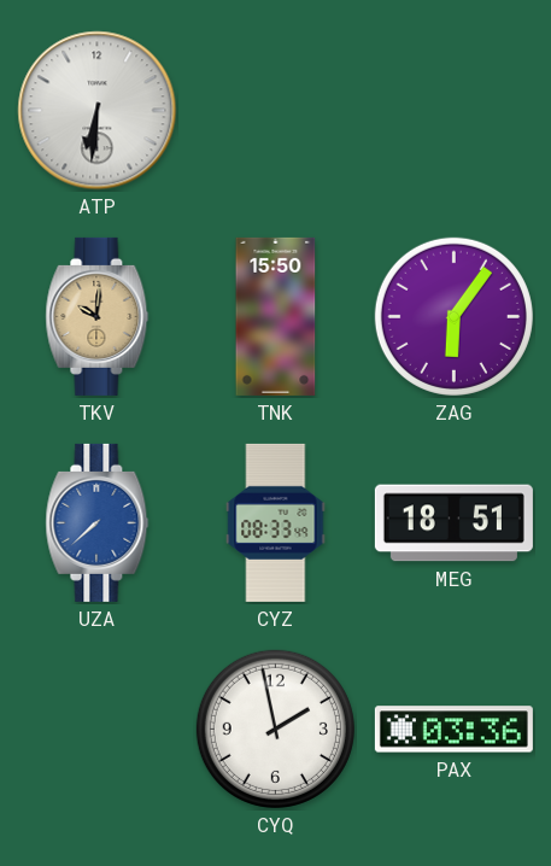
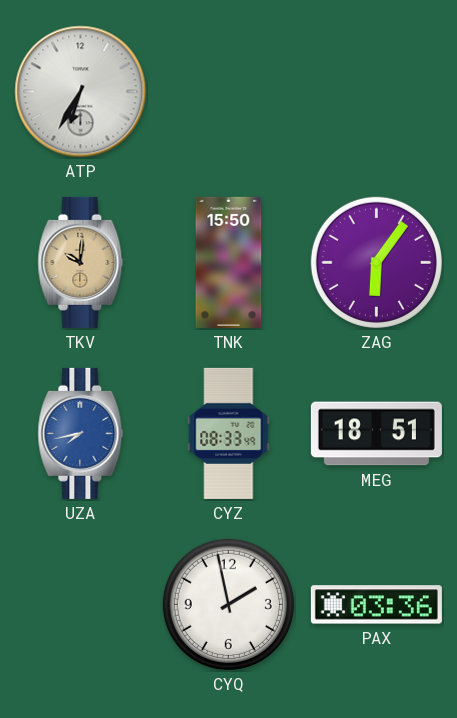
ATP: 6:31 -> 6:35
UZA: 7:38 -> 7:43
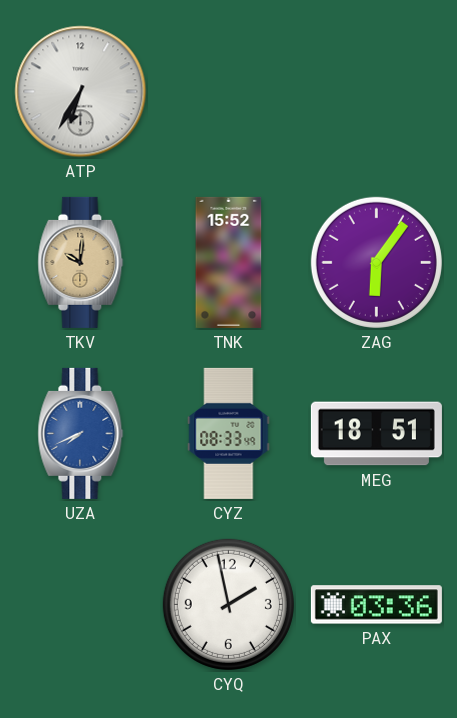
TNK: 15:50 -> 15:52
UZA: 7:43 -> 7:41
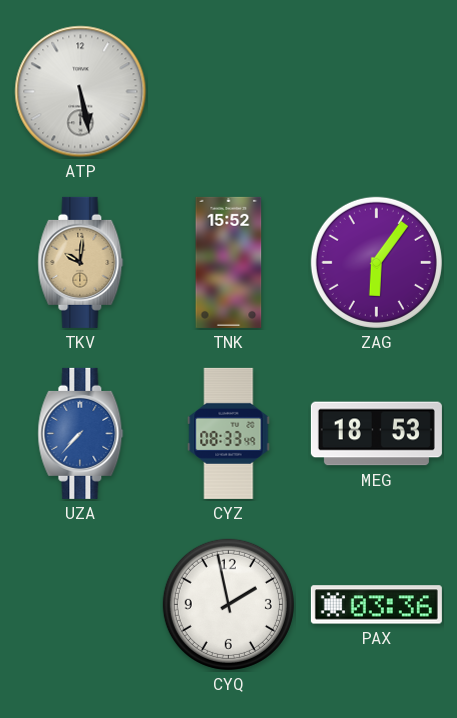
ATP: 6:35 -> 5:28
UZA: 7:41 -> 7:37
MEG: 18:51 -> 18:53
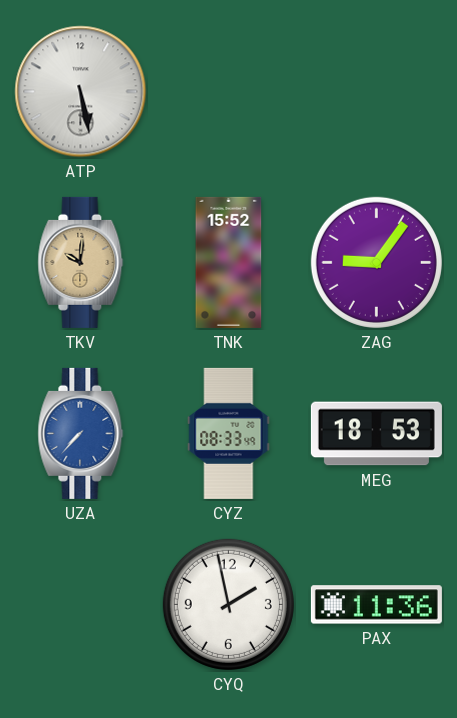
ZAG: 6:06 -> 9:06
PAX: 03:36 -> 11:36
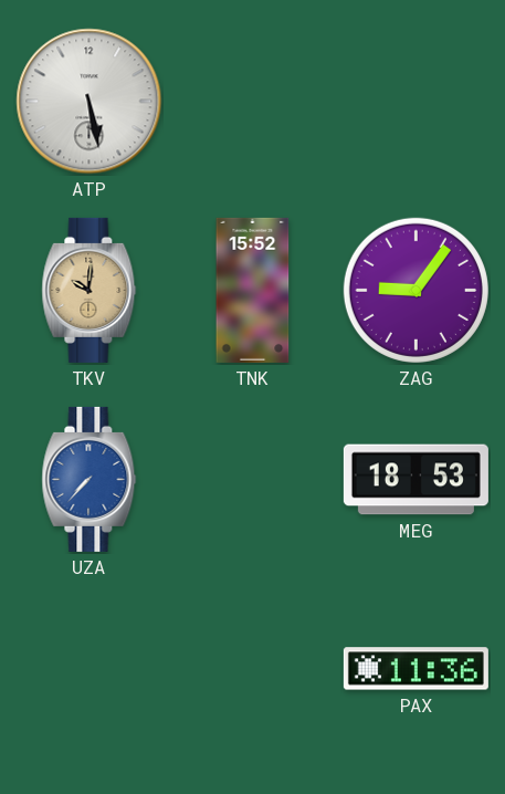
CYZ: 08:33 -> none
CYQ: 1:58 -> none
